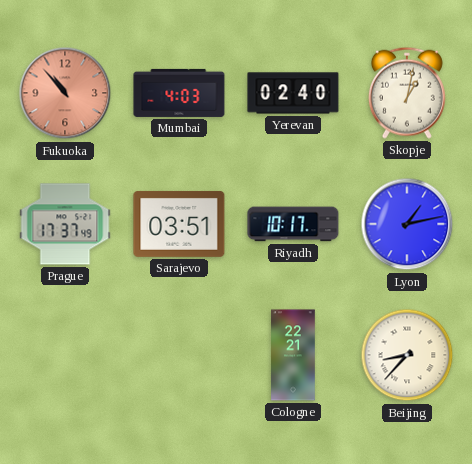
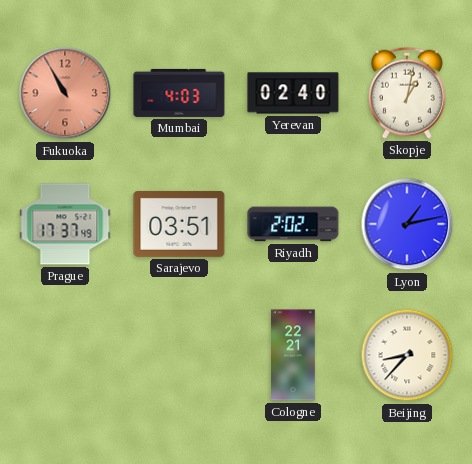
Fukuoka: 10:53 -> 10:55
Riyadh: 10:17 -> 2:02
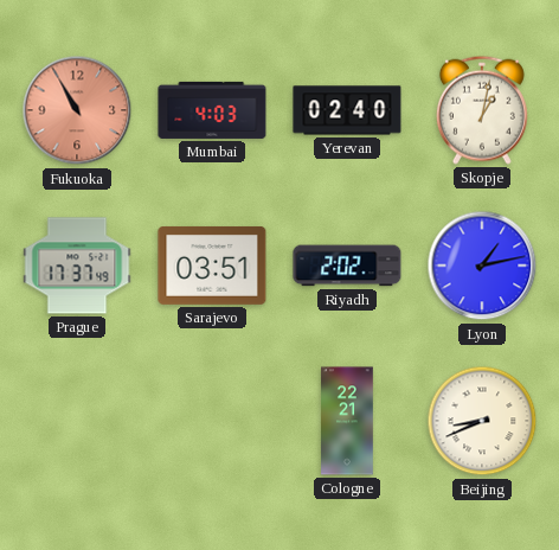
Beijing: 8:37 -> 8:41
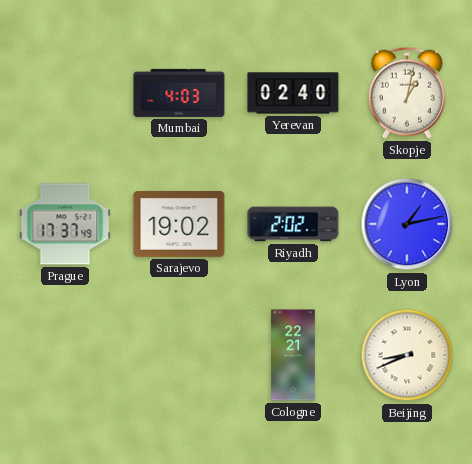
Fukuoka: 10:55 -> none
Sarajevo: 03:51 -> 19:02
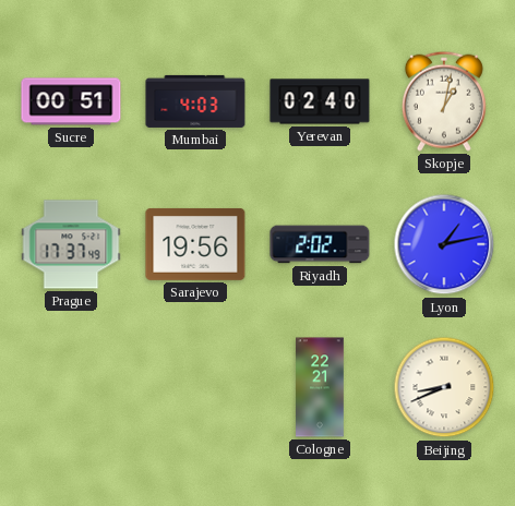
Sucre: none -> 00:51
Sarajevo: 19:02 -> 19:56
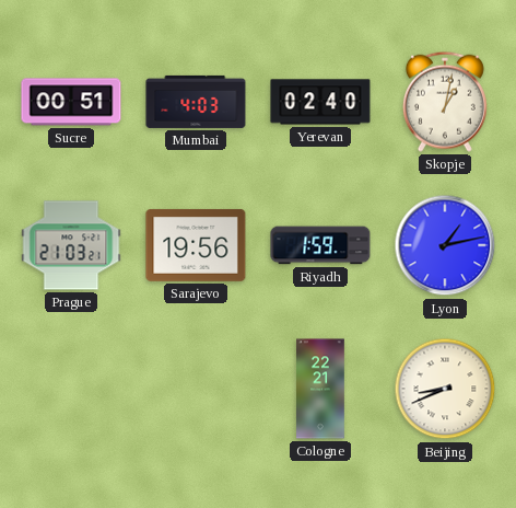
Prague: 17:37 -> 21:03
Riyadh: 2:02 -> 1:59
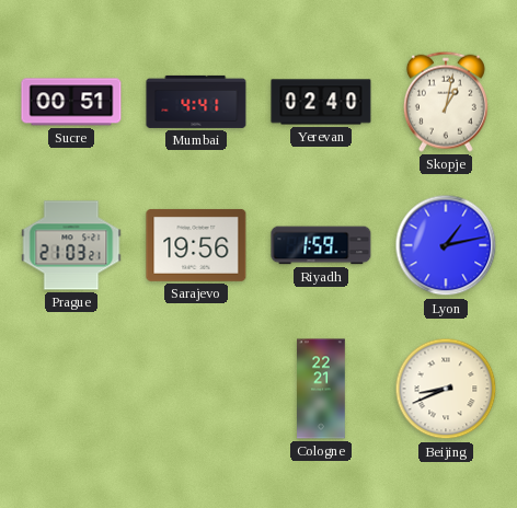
Mumbai: 4:03 -> 4:41
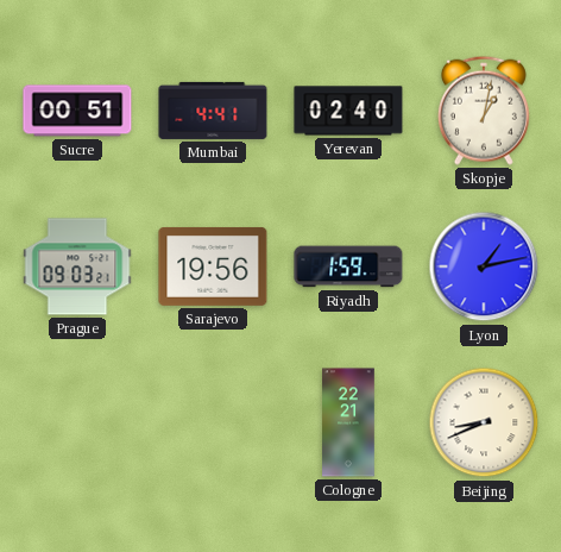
Prague: 21:03 -> 09:03
